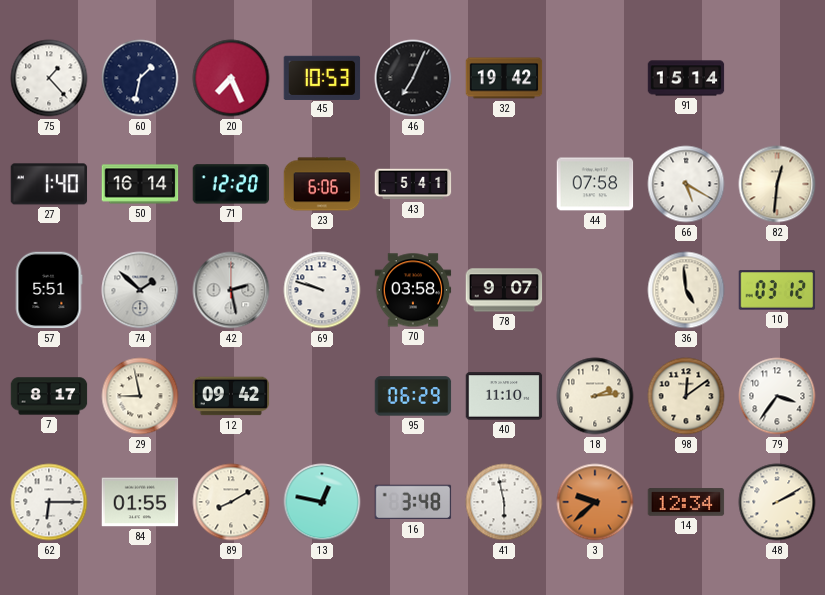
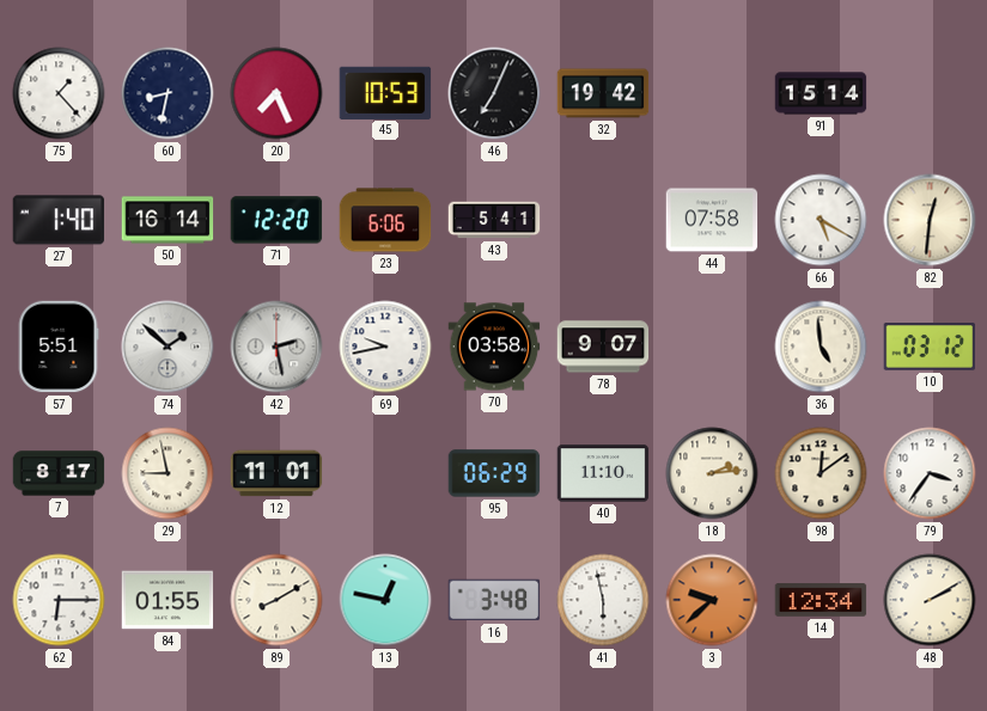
60: 1:32 -> 8:32
69: 9:48 -> 9:43
12: 09:42 -> 11:01
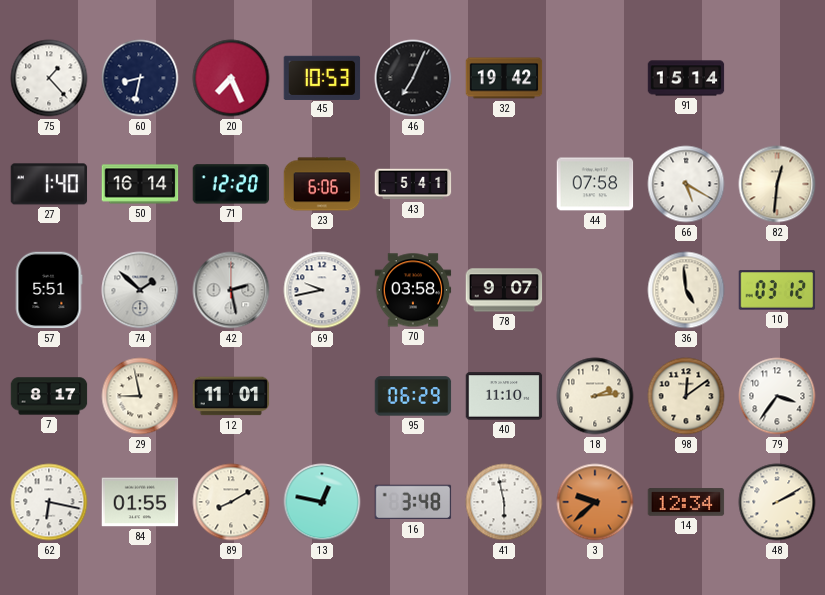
62: 6:15 -> 6:17
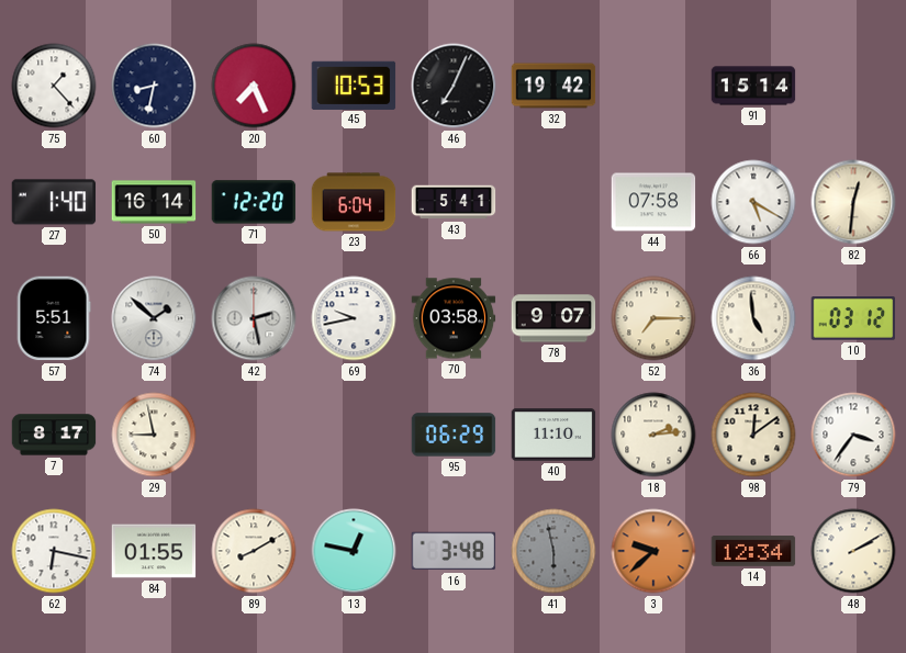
23: 6:06 -> 6:04
52: none -> 7:15
12: 11:01 -> none
41 dial: white -> grey
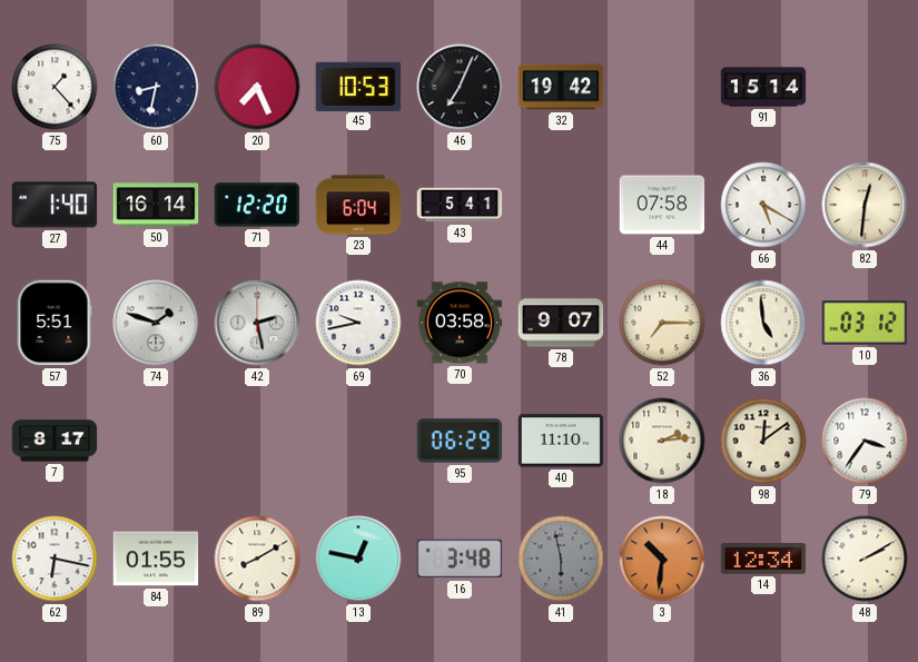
74: 1:52 -> 1:48
29: 8:58 -> none
3: 9:38 -> 10:31
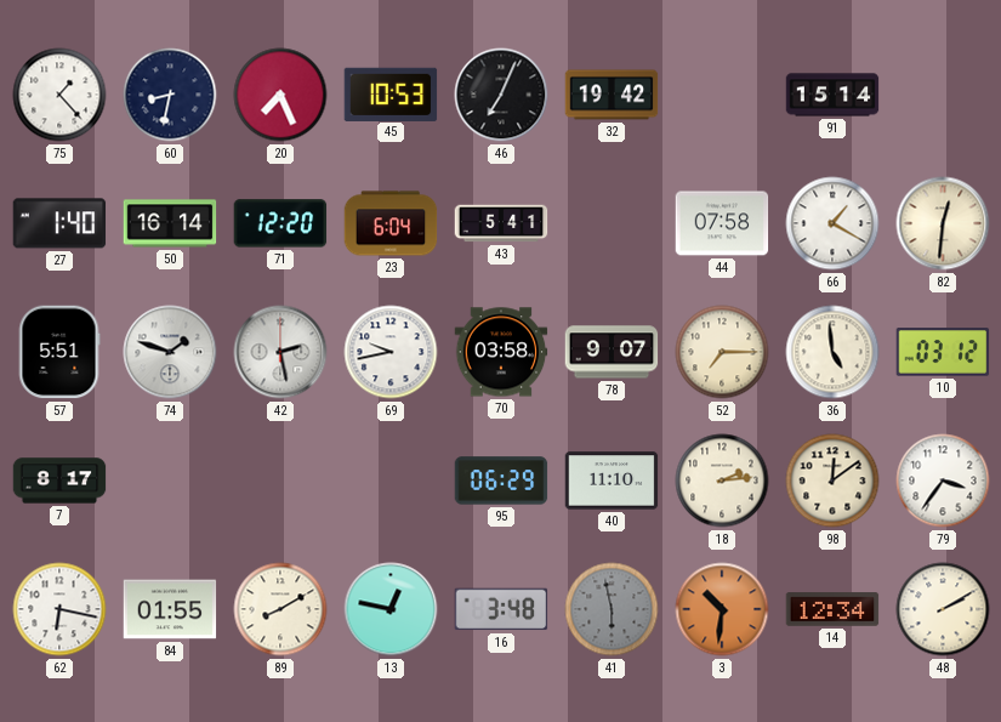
66: 5:20 -> 1:20
